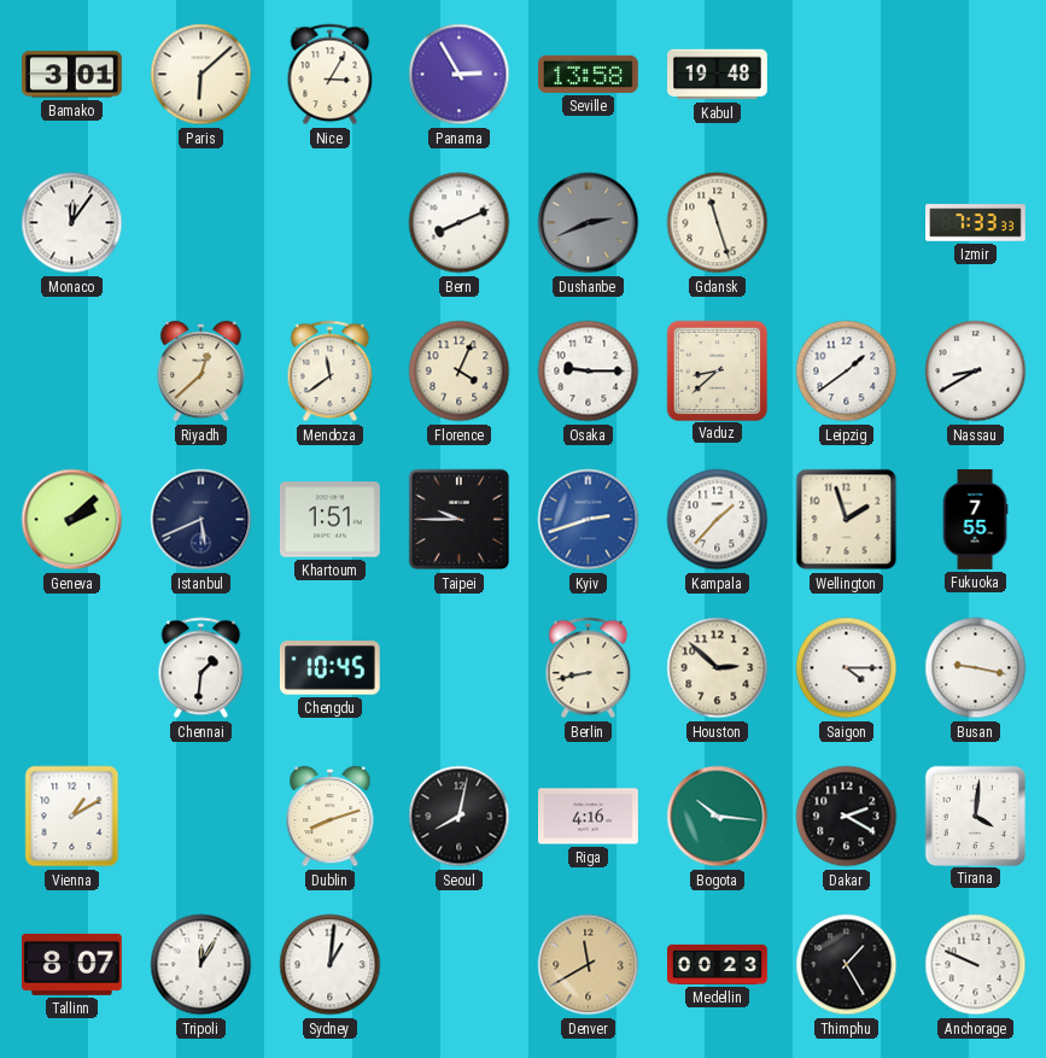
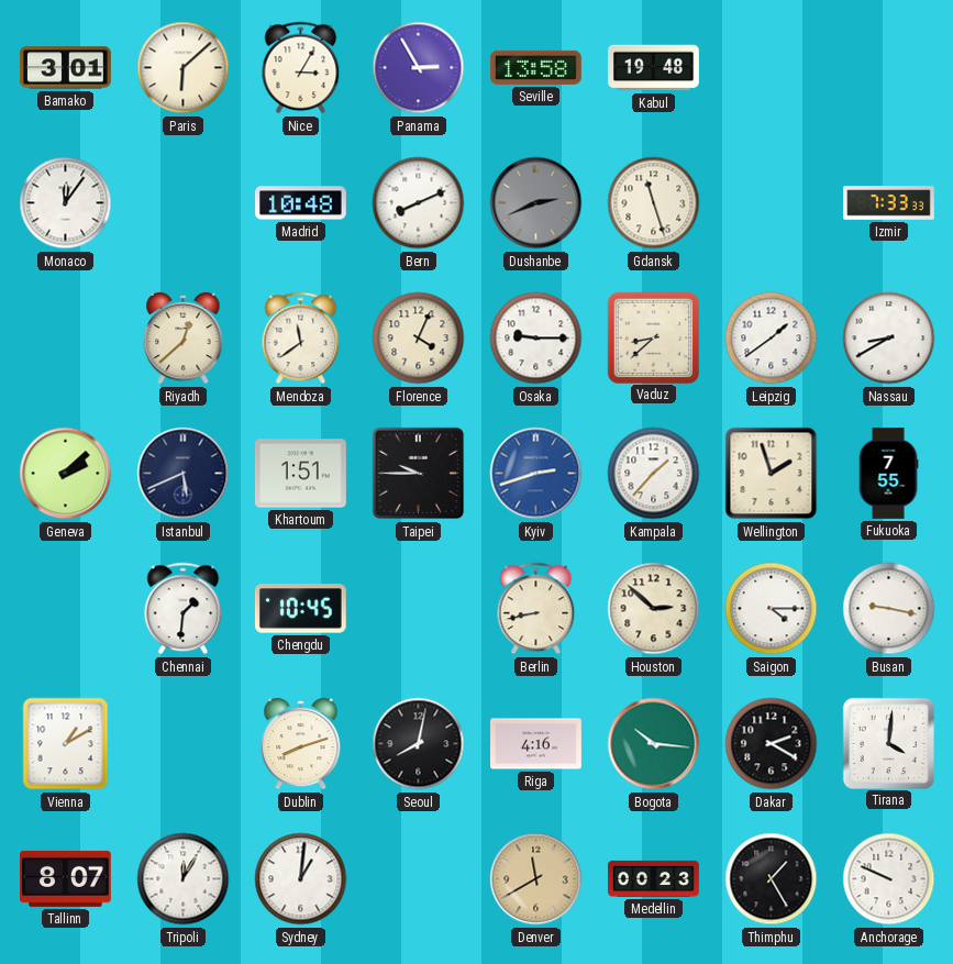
Madrid: none -> 10:48
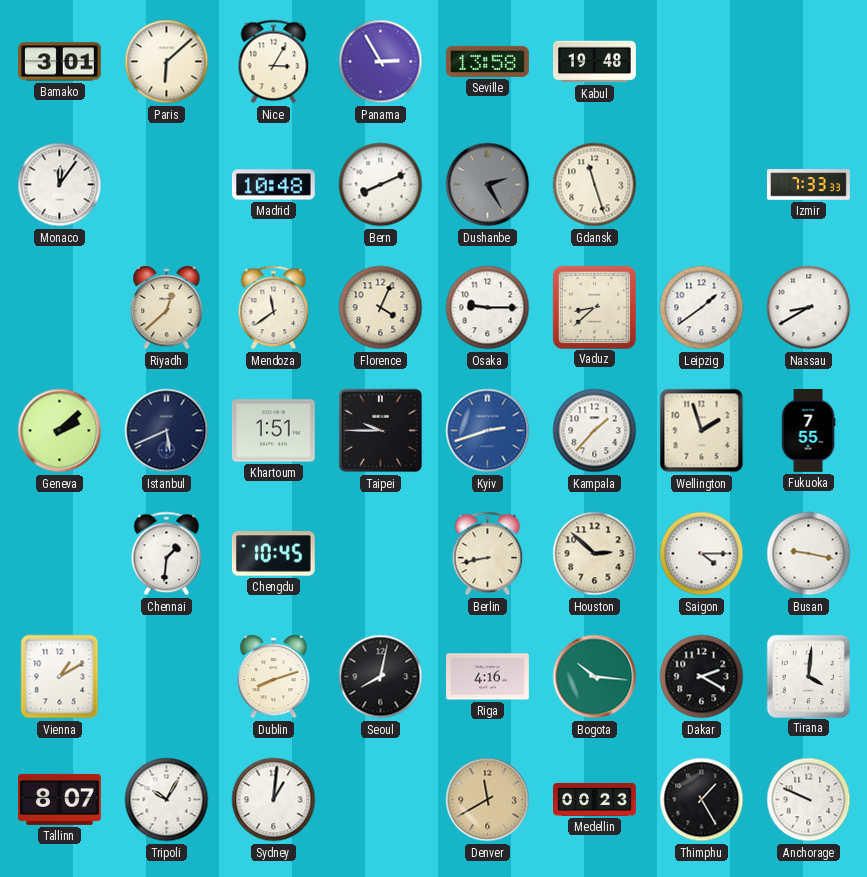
Dushanbe: 2:41 -> 2:25
Tripoli: 12:05 -> 10:05
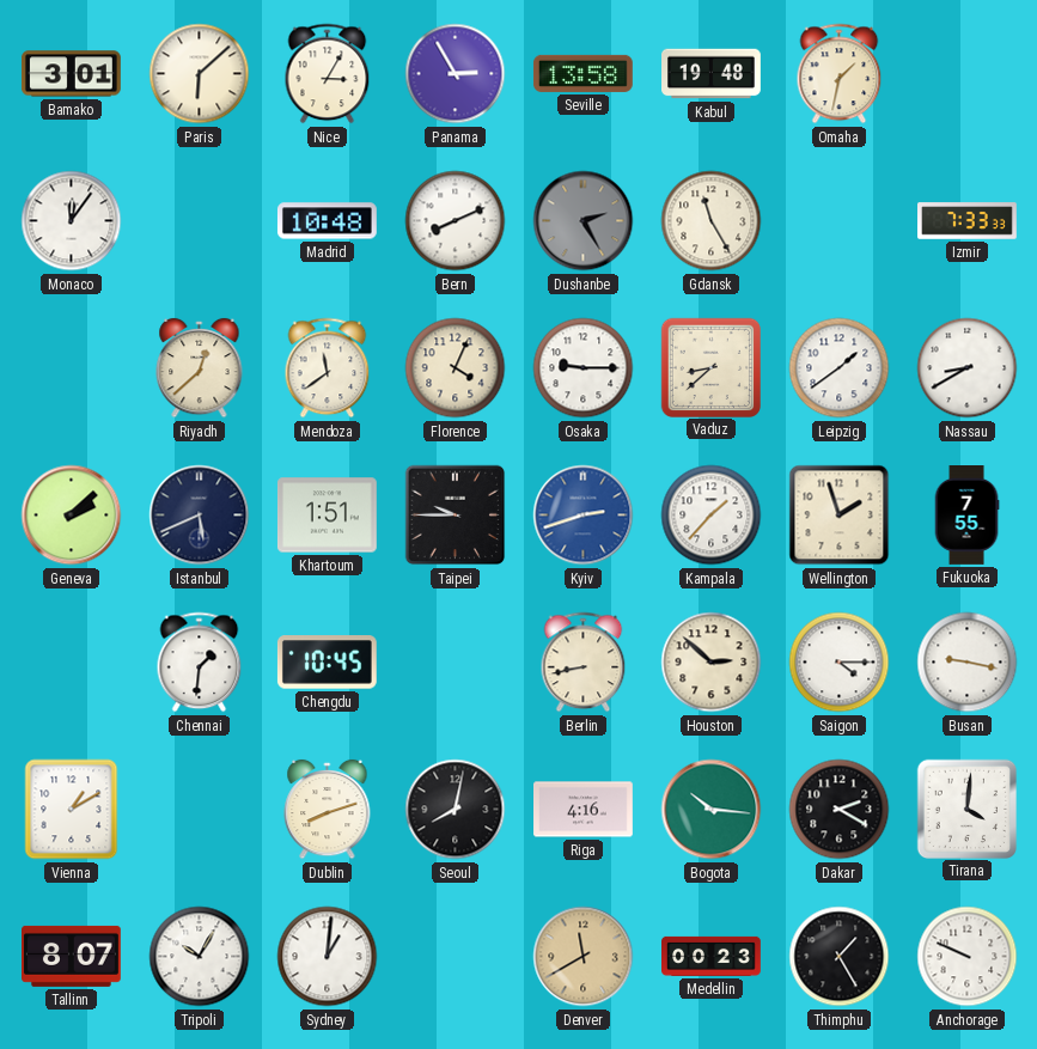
Omaha: none -> 1:32
Gdansk: 11:27 -> 11:25
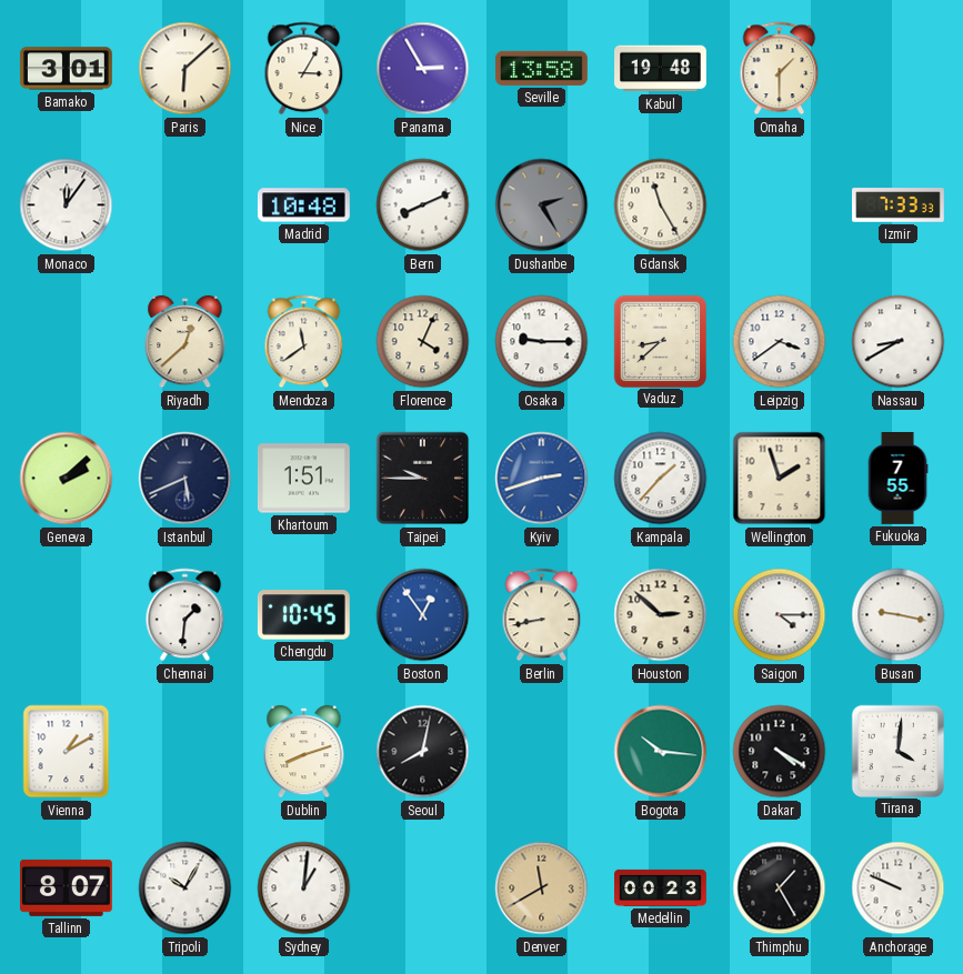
Omaha: 1:32 -> 1:30
Leipzig: 1:39 -> 3:39
Boston: none -> 12:54
Riga: 4:16 -> none
Dakar: 2:20 -> 4:20
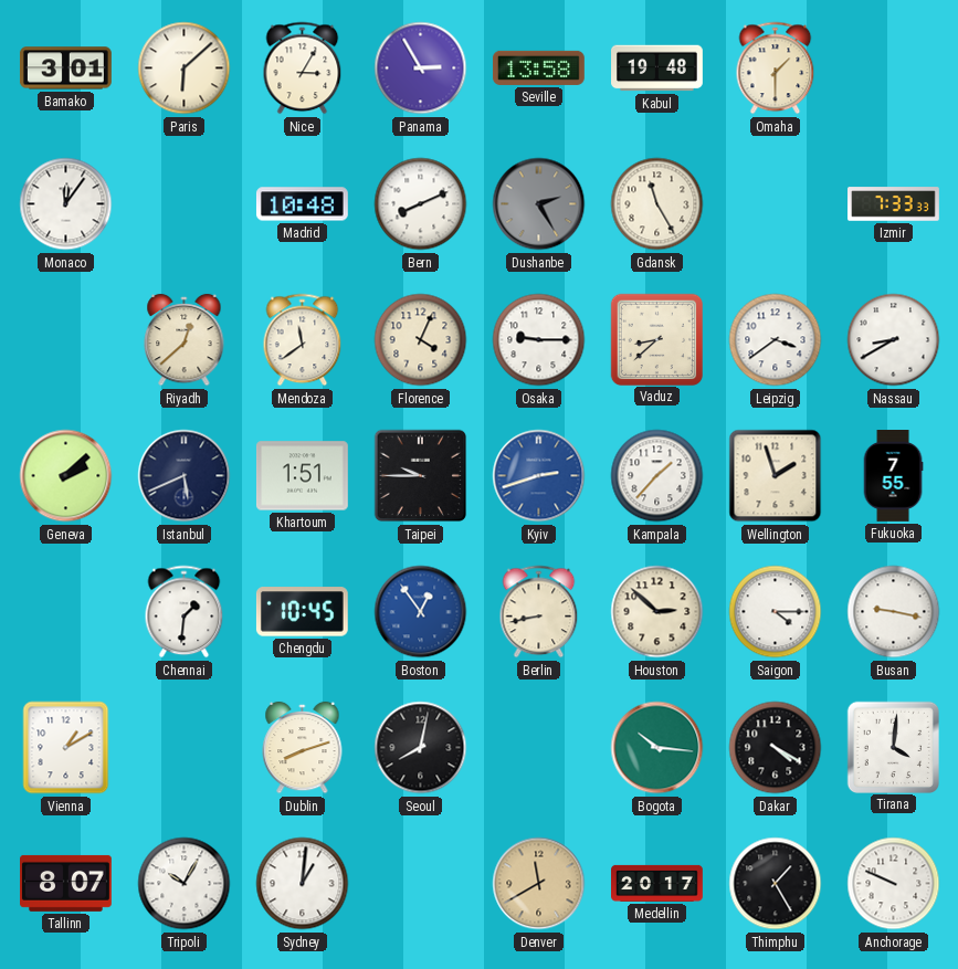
Medellin: 00:23 -> 20:17
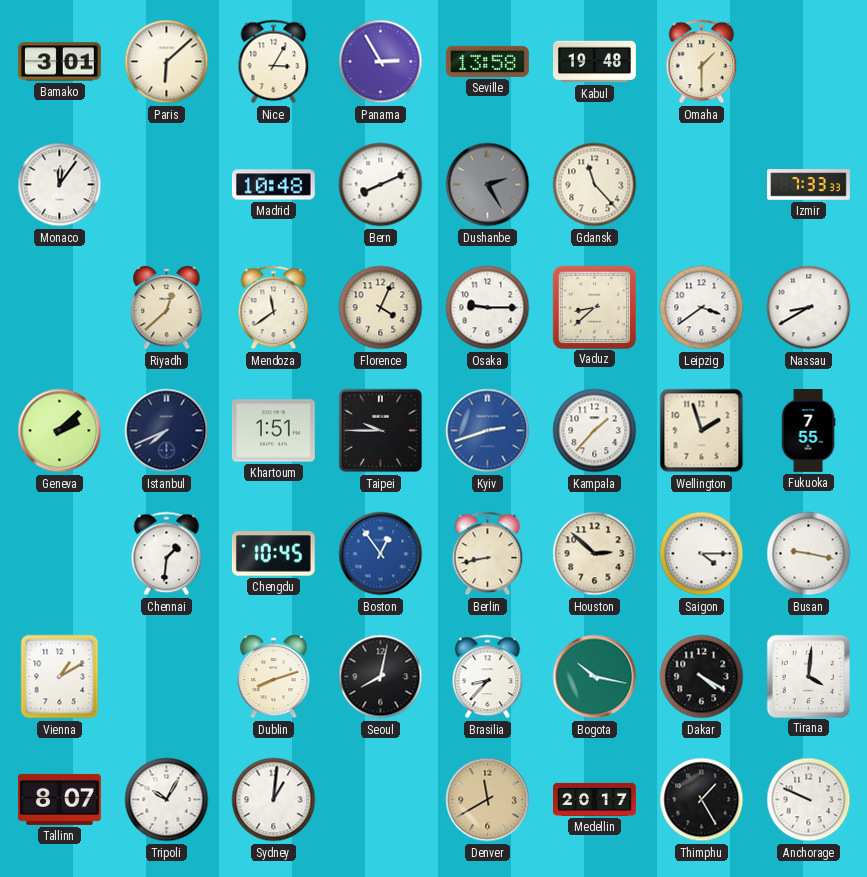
Gdansk: 11:25 -> 11:23
Istanbul: 5:41 -> 7:41
Brasilia: none -> 8:37
Bogota: 10:16 -> 10:17
